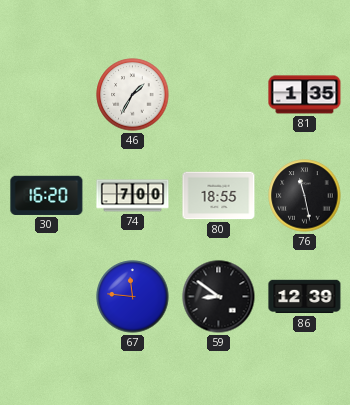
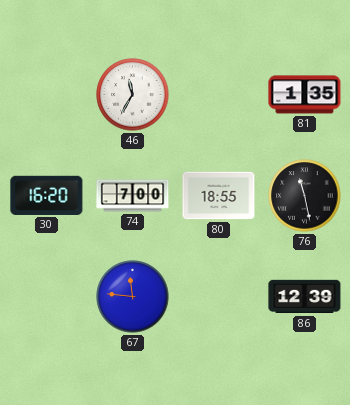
46: 1:35 -> 11:35
59: 8:51 -> none
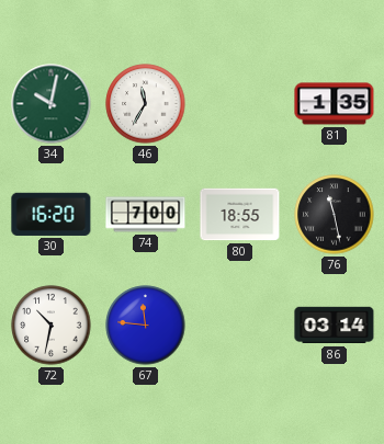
34: none -> 10:02
72: none -> 10:32
86: 12:39 -> 03:14
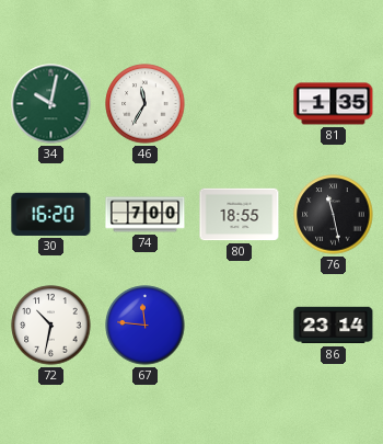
86: 03:14 -> 23:14
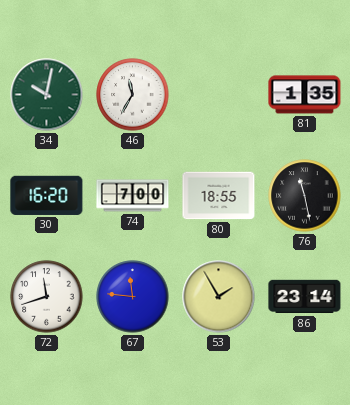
72: 10:32 -> 11:42
53: none -> 1:55
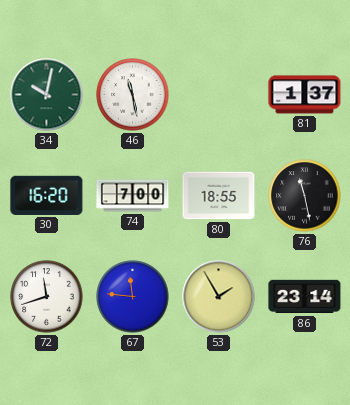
46: 11:35 -> 11:28
81: 1:35 -> 1:37
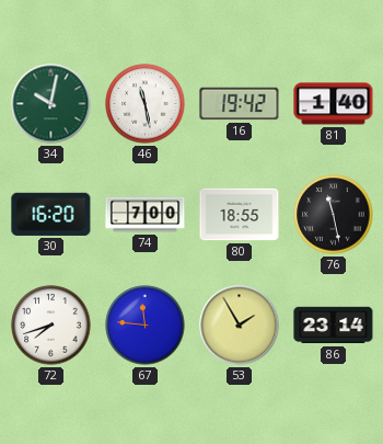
16: none -> 19:42
81: 1:37 -> 1:40
72: 11:42 -> 7:42
